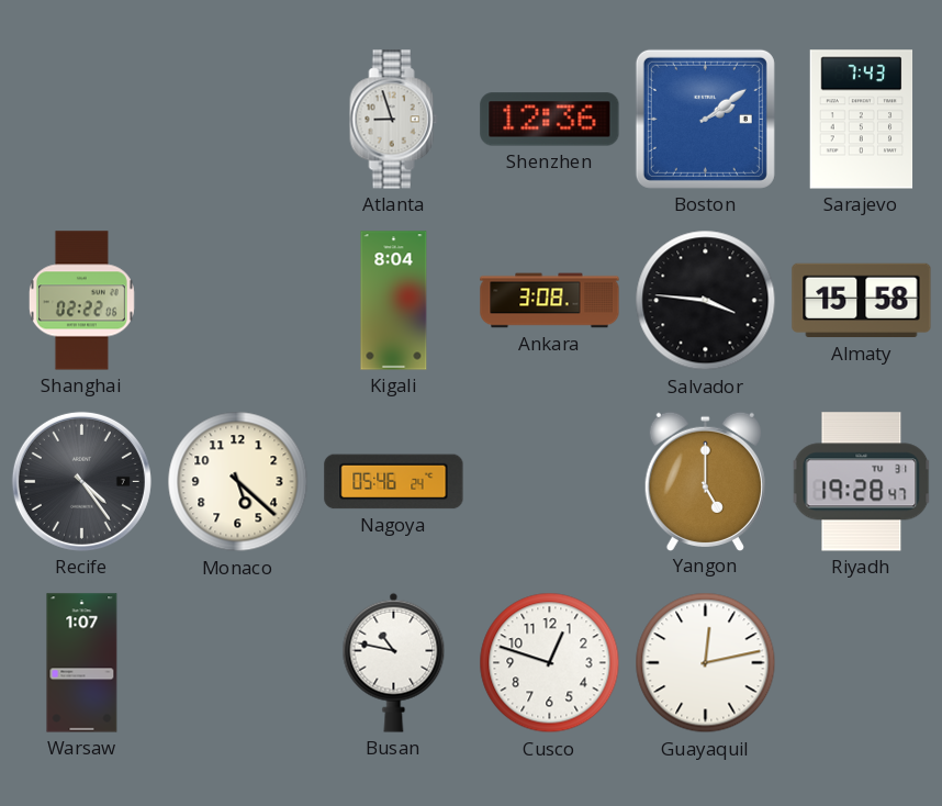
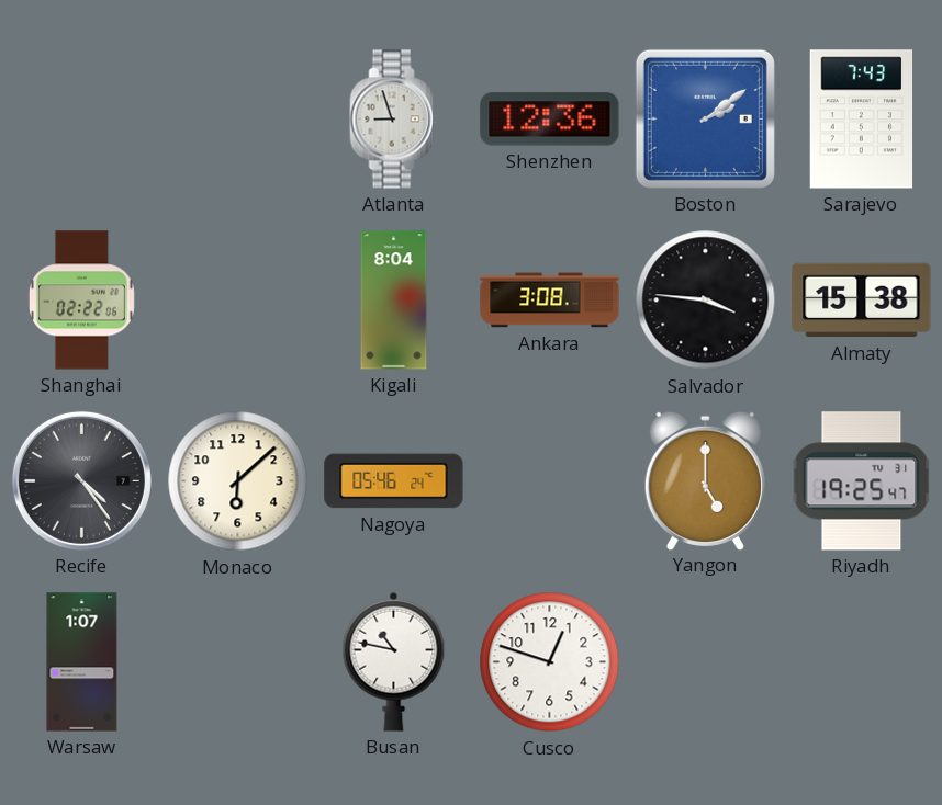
Almaty: 15:58 -> 15:38
Monaco: 5:22 -> 6:08
Riyadh: 19:28 -> 19:25
Guayaquil: 12:13 -> none
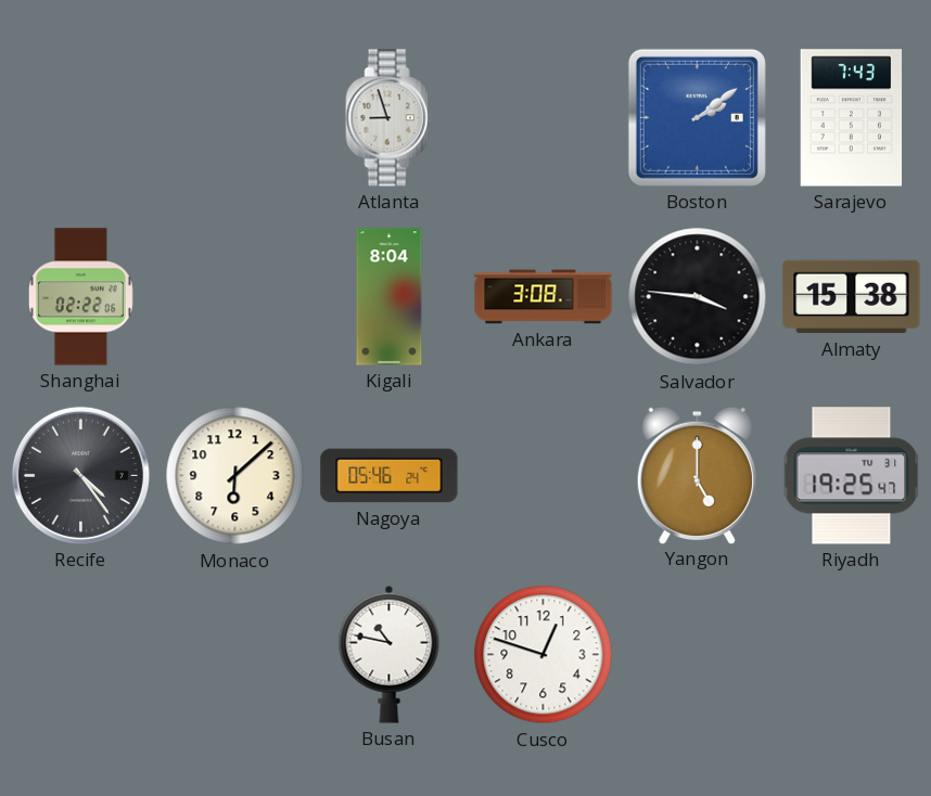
Shenzhen: 12:36 -> none
Warsaw: 1:07 -> none
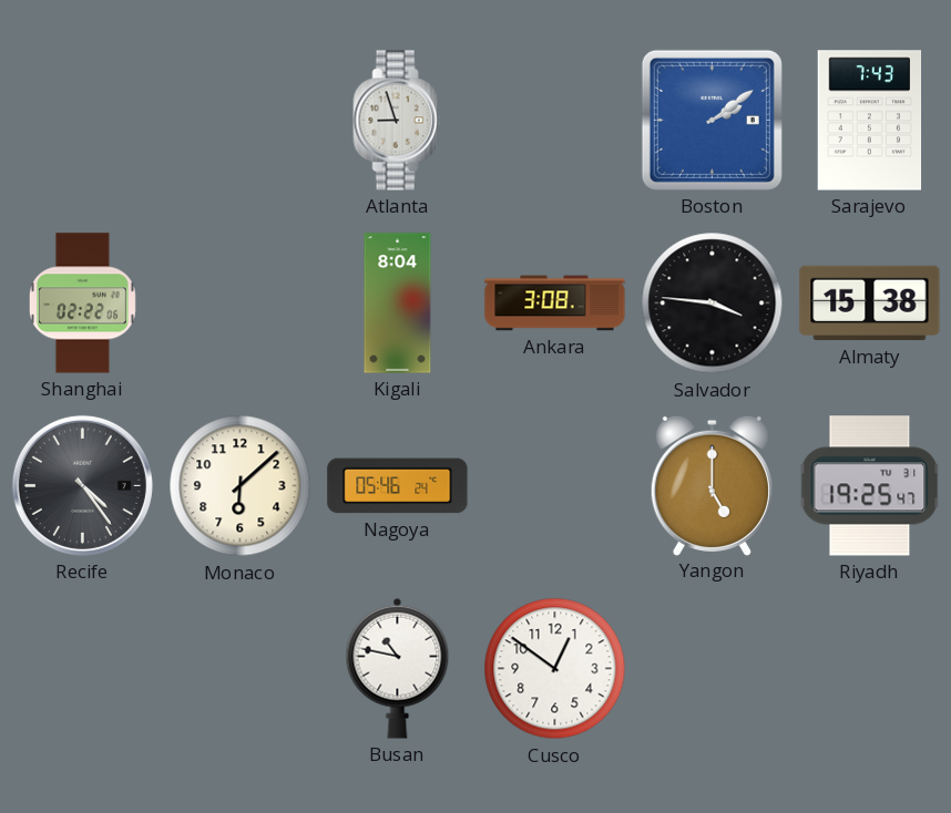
Cusco: 12:48 -> 12:51
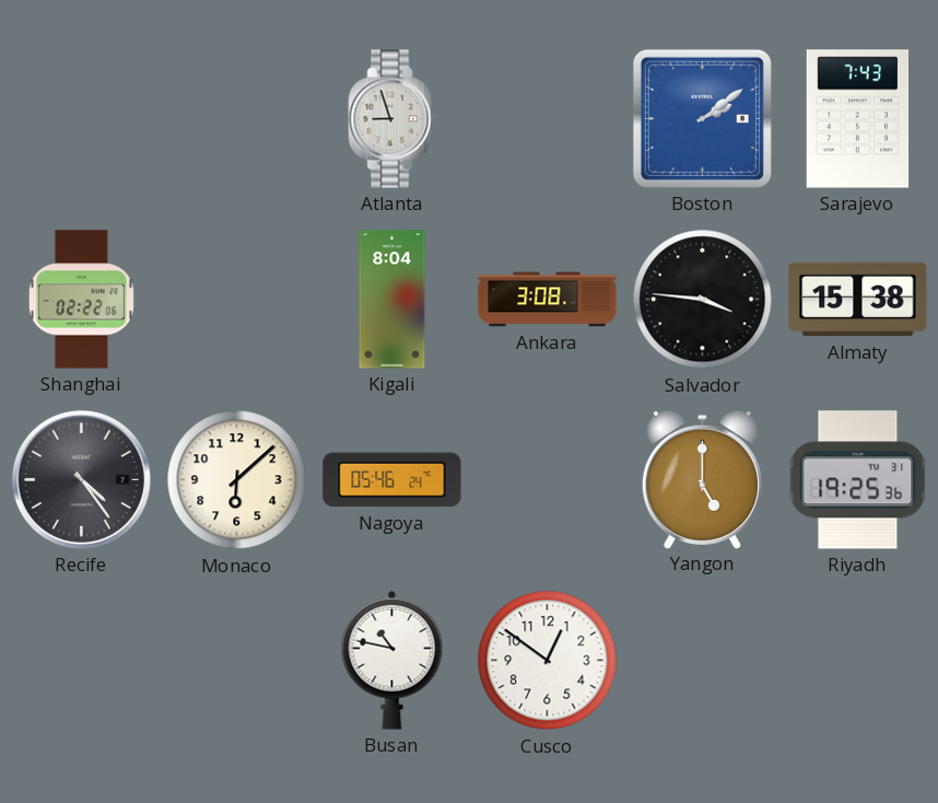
Riyadh: 19:25:47 -> 19:25:36
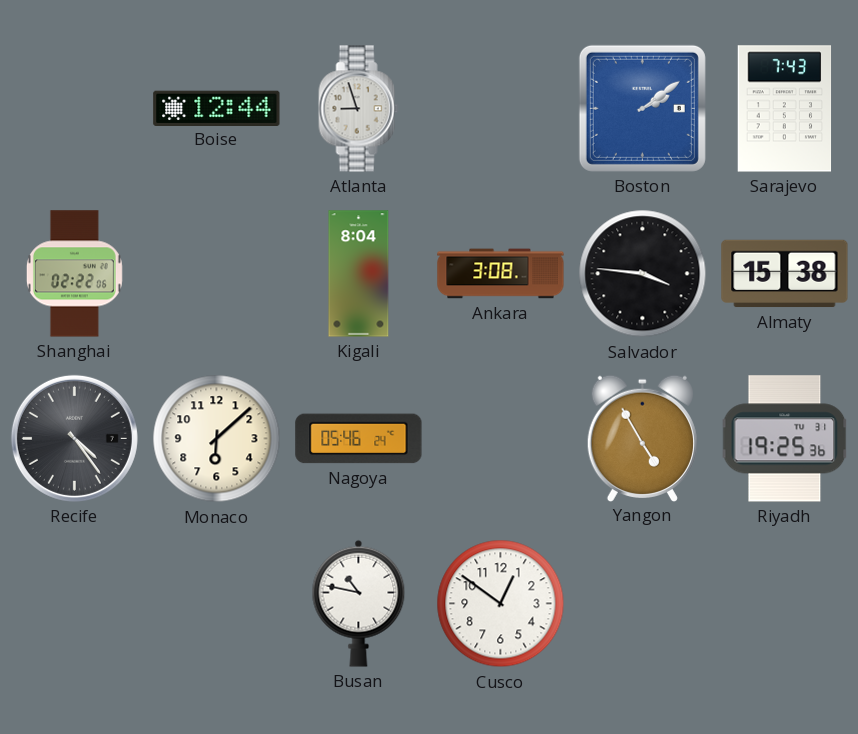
Boise: none -> 12:44
Yangon: 5:00 -> 4:55
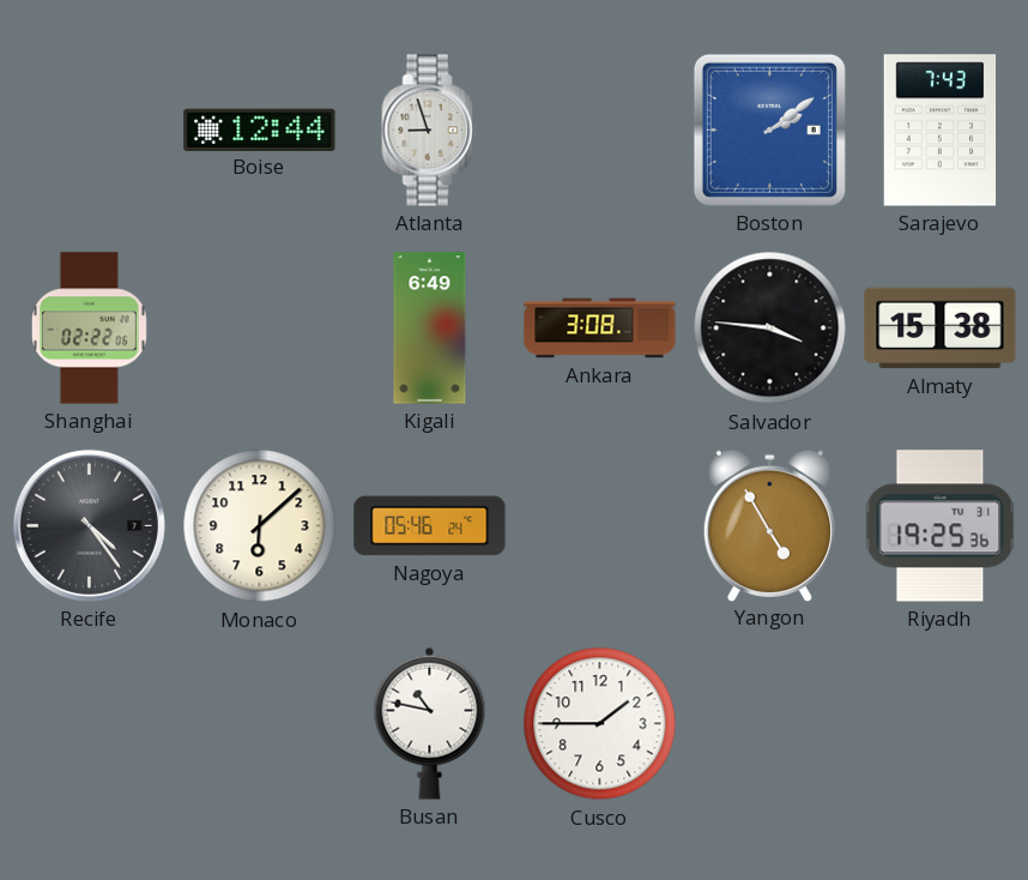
Kigali: 8:04 -> 6:49
Cusco: 12:51 -> 1:45
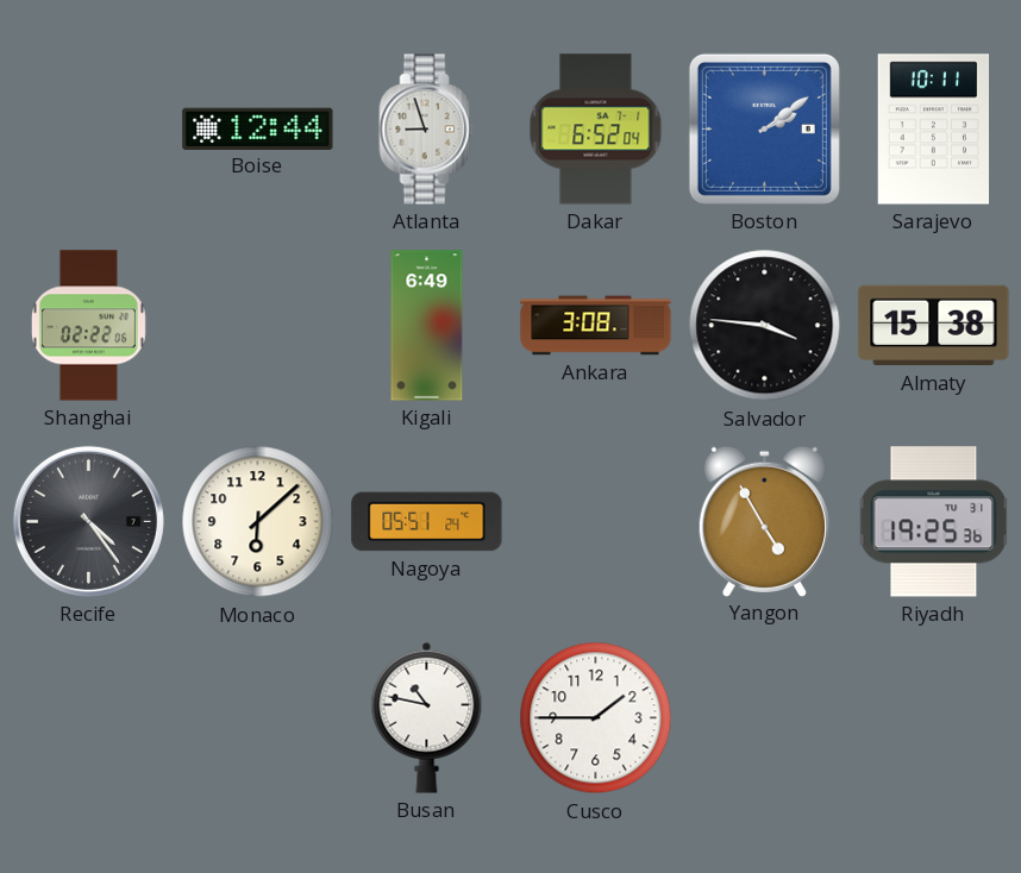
Dakar: none -> 6:52
Sarajevo: 7:43 -> 10:11
Nagoya: 05:46 -> 05:51
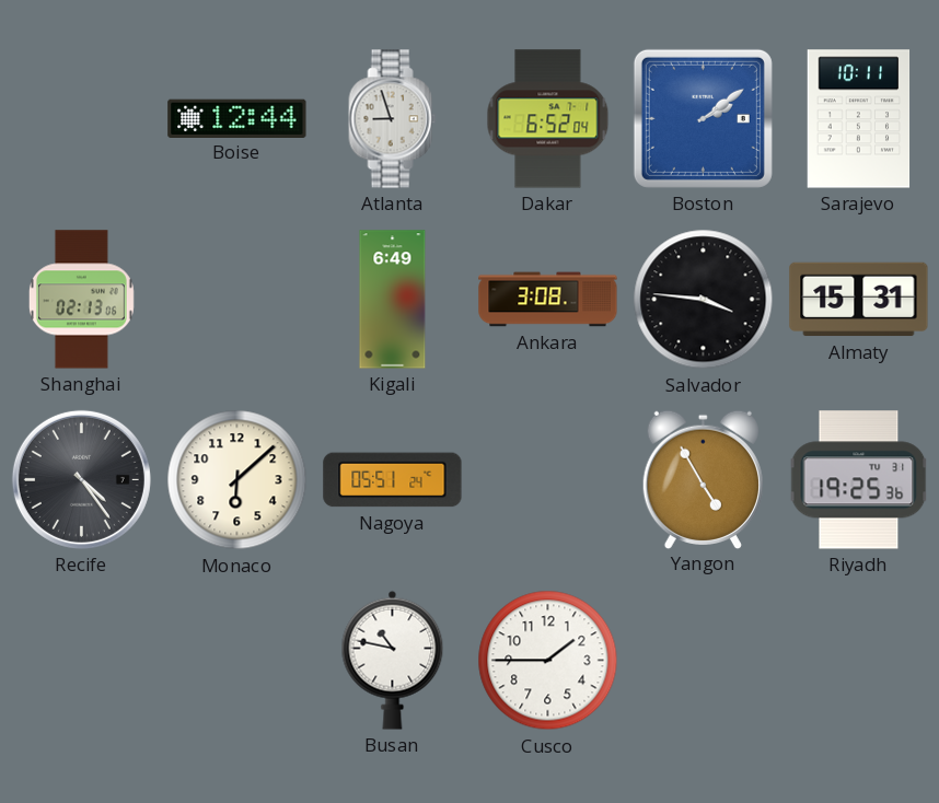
Shanghai: 02:22 -> 02:13
Almaty: 15:38 -> 15:31
